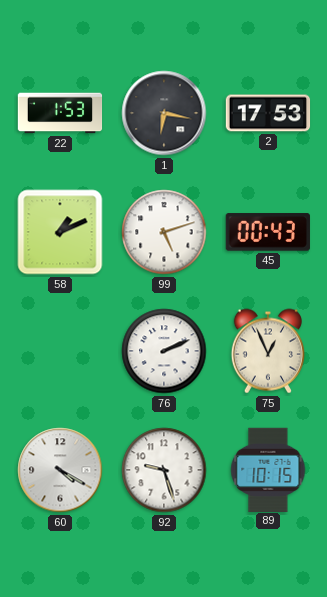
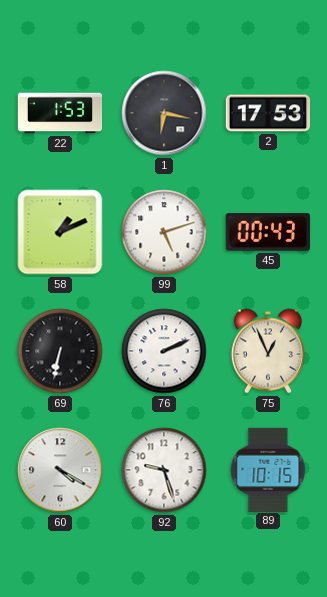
69: none -> 6:32
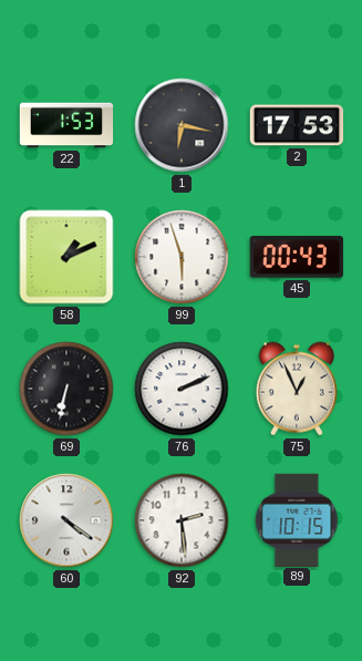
99: 5:12 -> 5:57
60: 4:20 -> 4:21
92: 9:27 -> 2:29
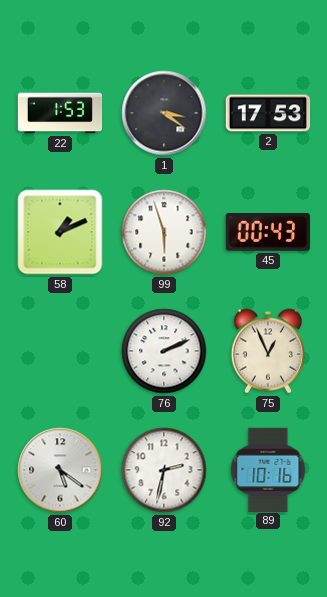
1: 6:17 -> 3:21
69: 6:32 -> none
60: 4:21 -> 5:21
92: 2:29 -> 2:32
89: 10:15 -> 10:16
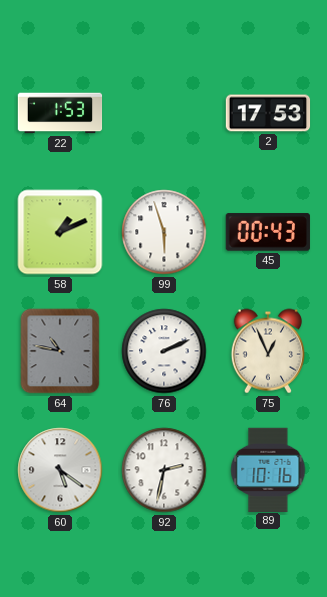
1: 3:21 -> none
64: none -> 10:47
